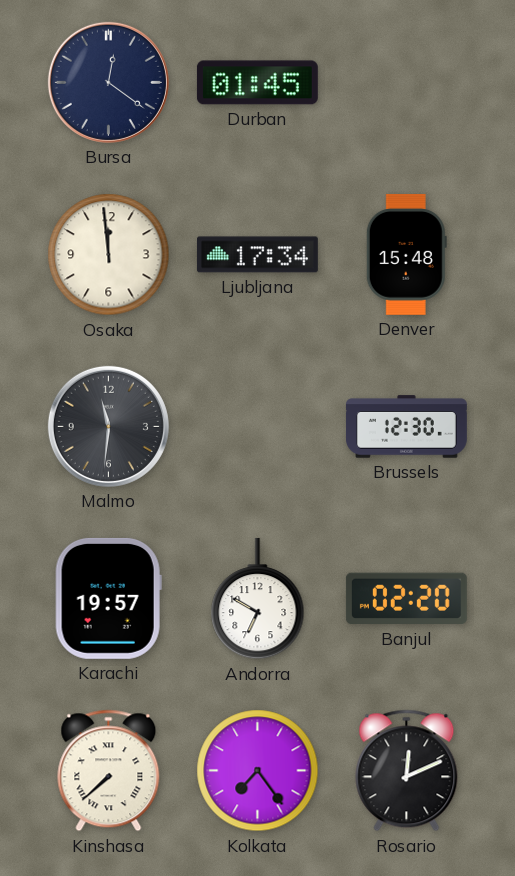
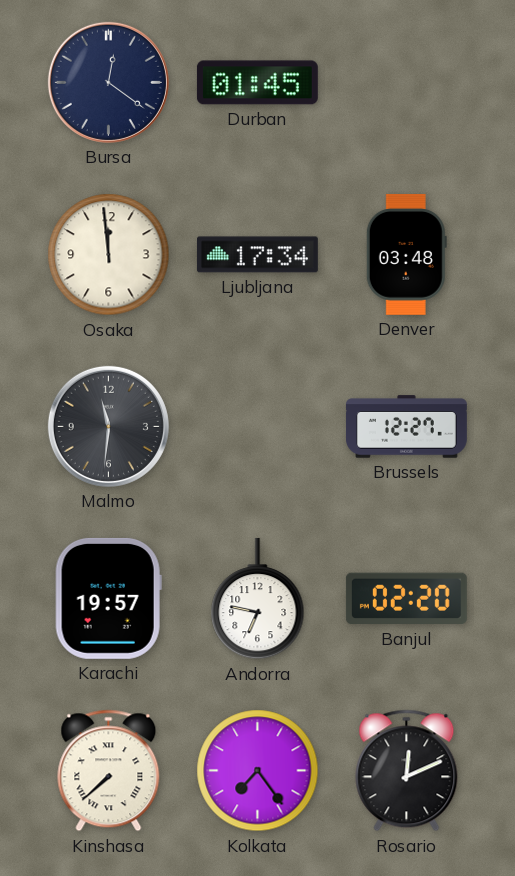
Denver: 15:48 -> 03:48
Brussels: 12:30 -> 12:27
Andorra: 6:50 -> 6:47
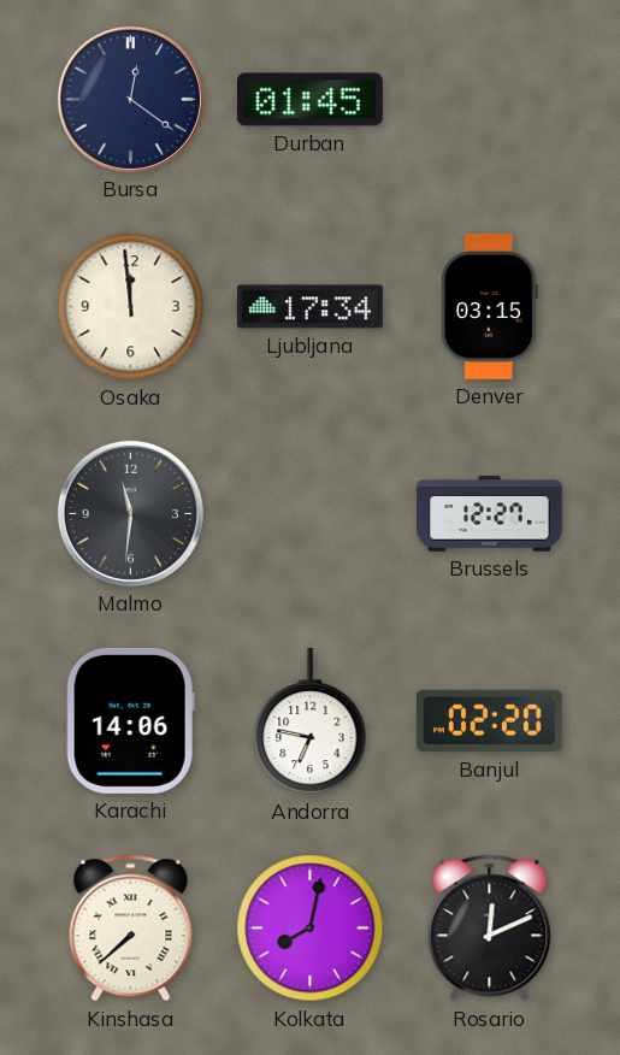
Denver: 03:48 -> 03:15
Karachi: 19:57 -> 14:06
Kolkata: 7:24 -> 8:02
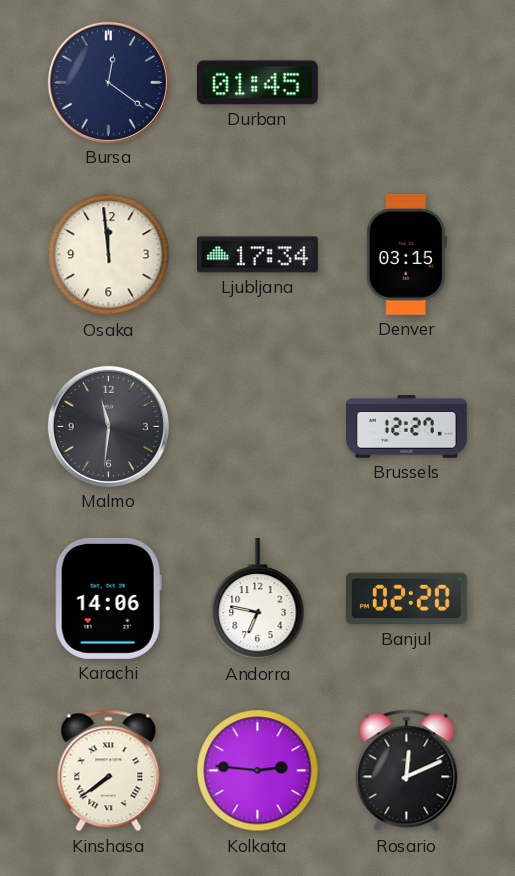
Kinshasa: 7:38 -> 7:39
Kolkata: 8:02 -> 2:46
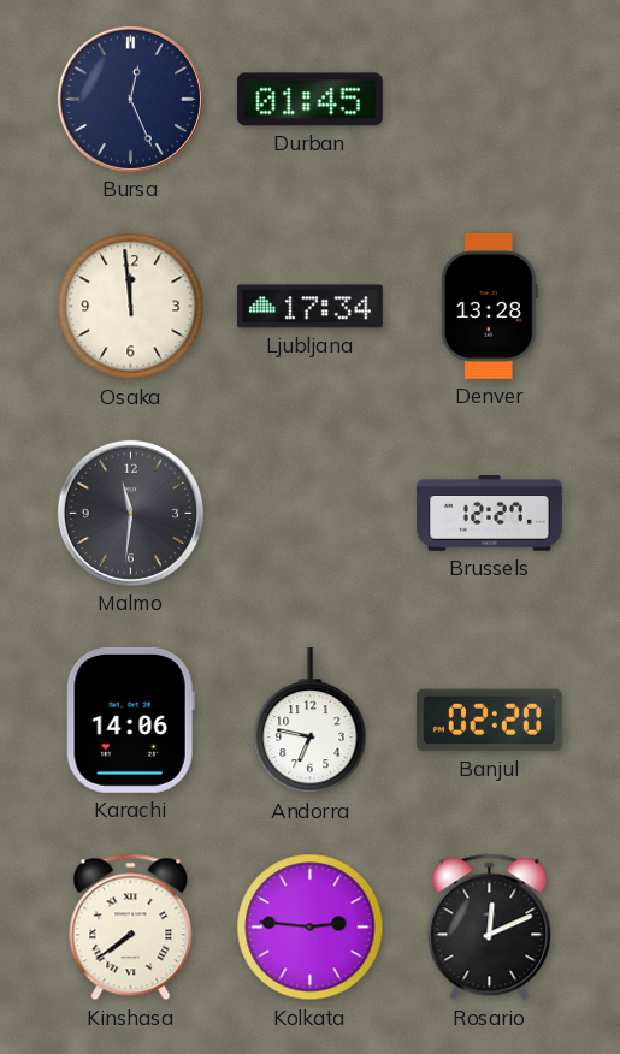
Bursa: 12:21 -> 12:26
Denver: 03:15 -> 13:28
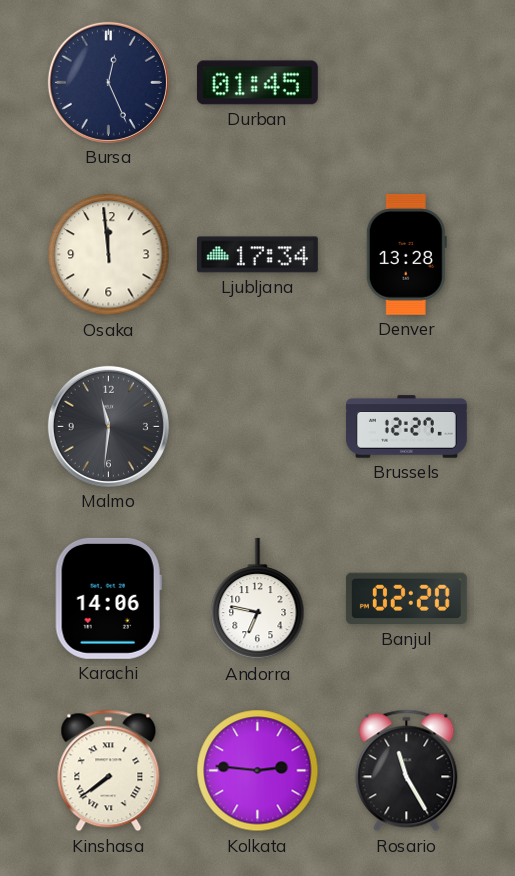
Rosario: 12:11 -> 11:25
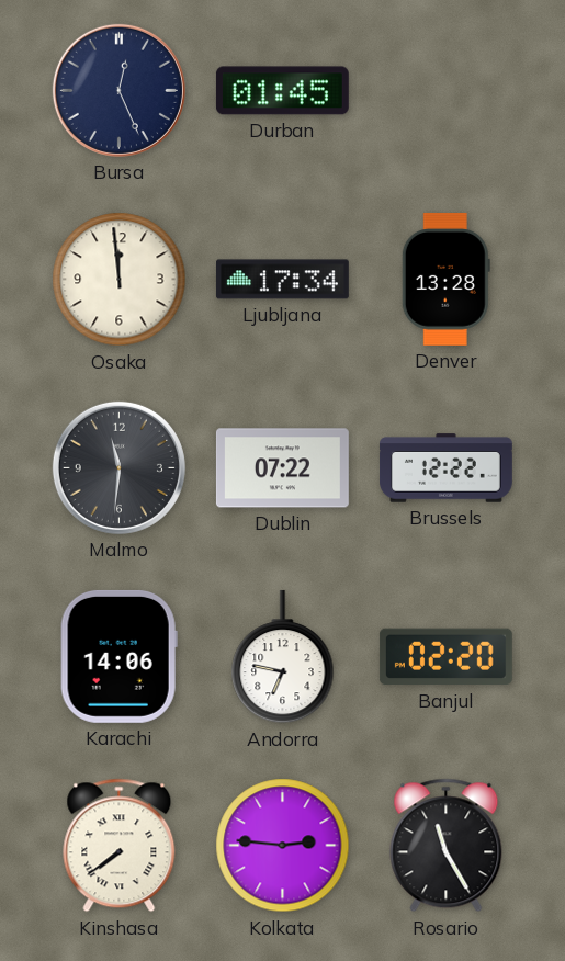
Dublin: none -> 07:22
Brussels: 12:27 -> 12:22
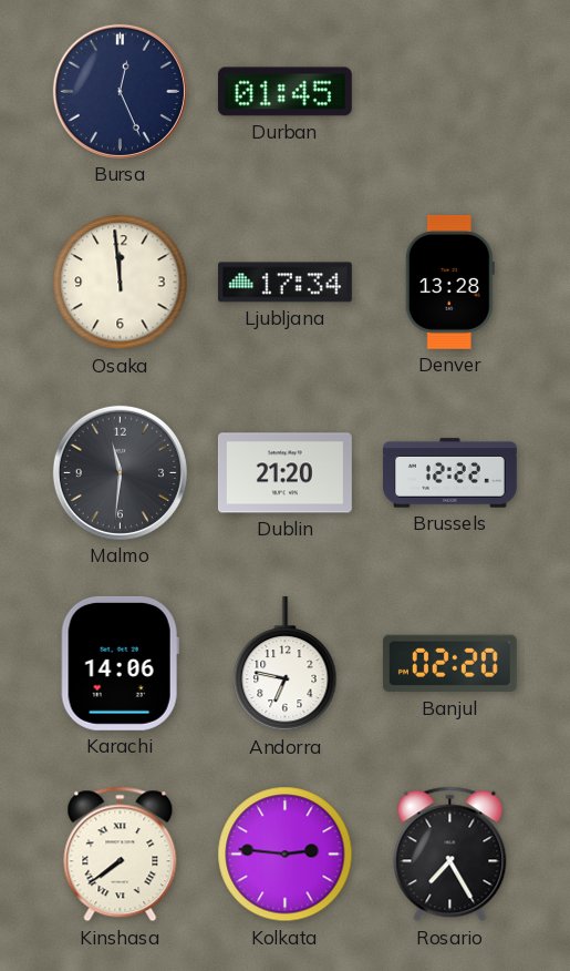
Dublin: 07:22 -> 21:20
Rosario: 11:25 -> 7:25
